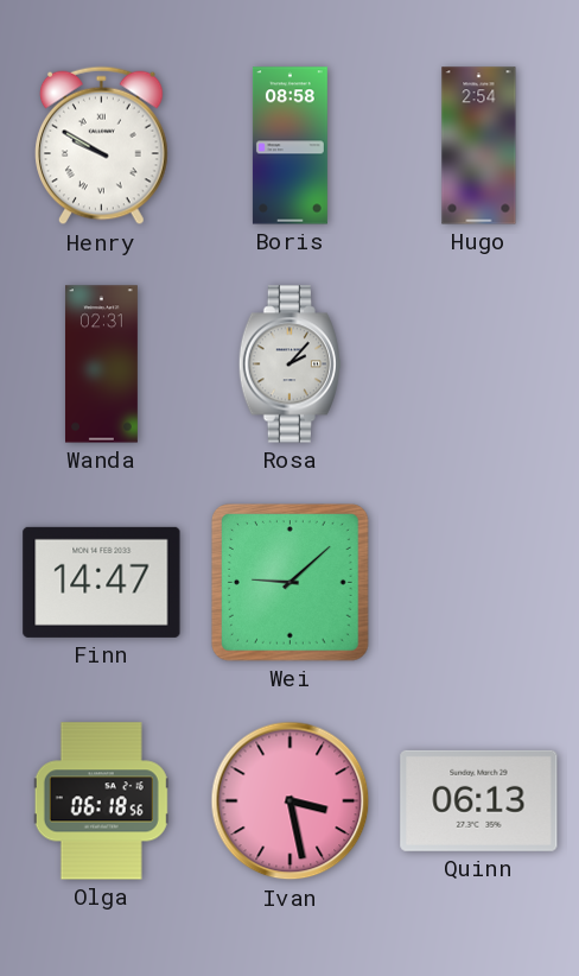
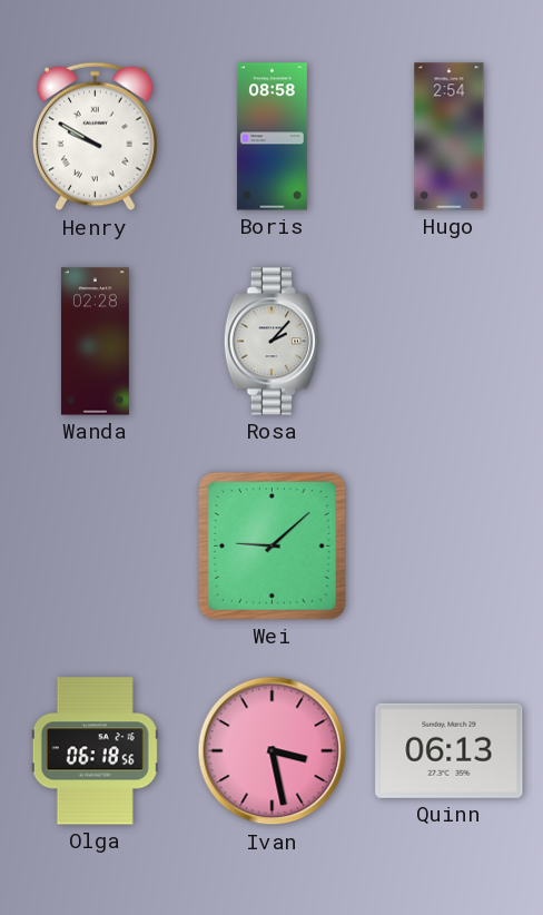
Wanda: 02:31 -> 02:28
Finn: 14:47 -> none
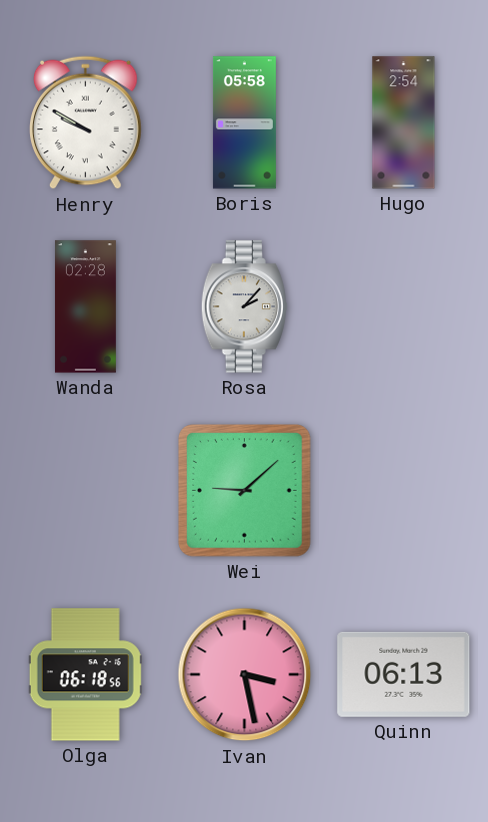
Boris: 08:58 -> 05:58
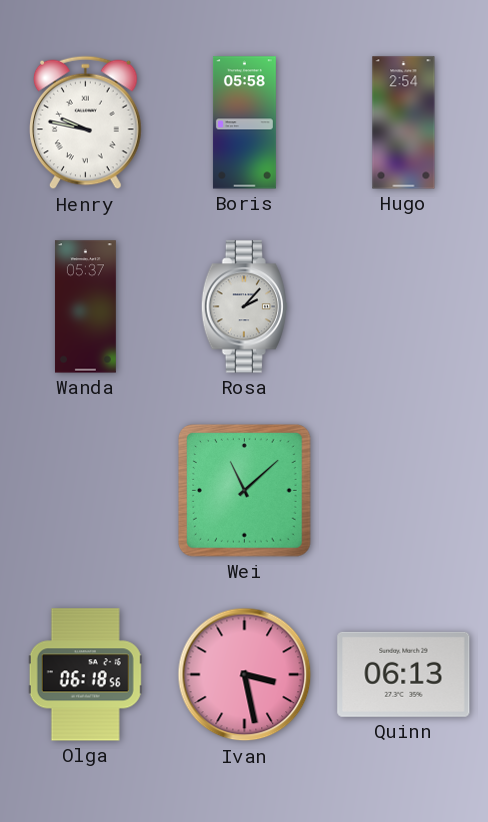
Henry: 9:50 -> 9:47
Wanda: 02:28 -> 05:37
Wei: 9:08 -> 11:08
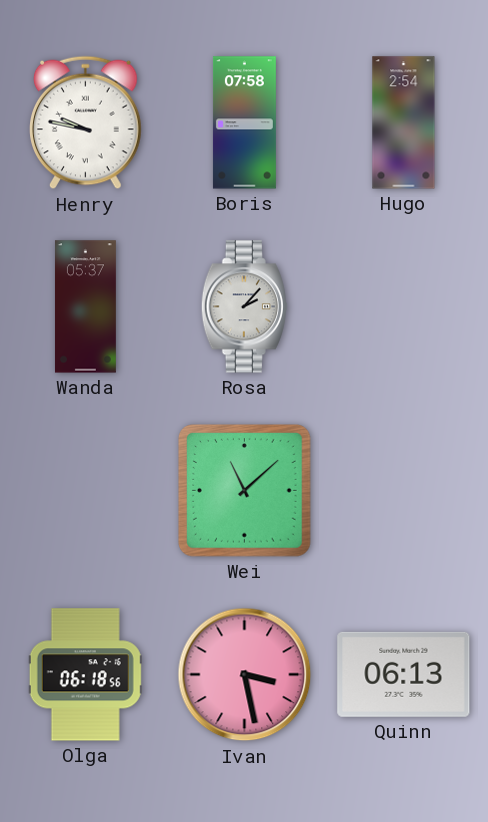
Boris: 05:58 -> 07:58
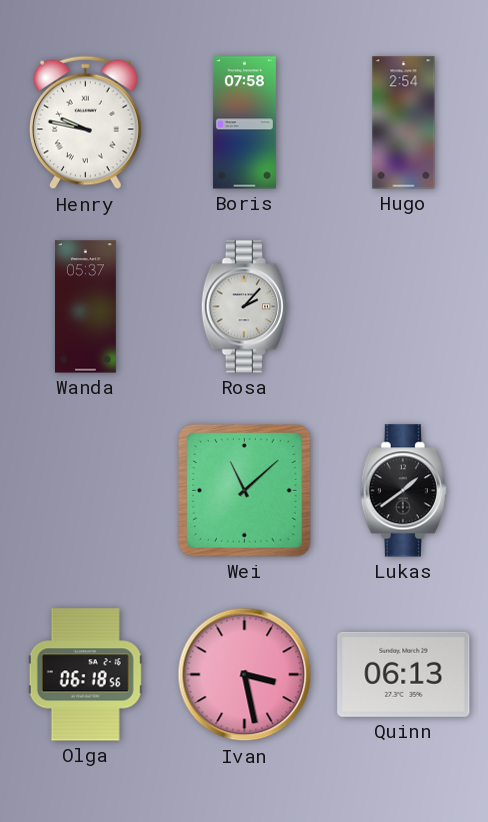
Lukas: none -> 1:39
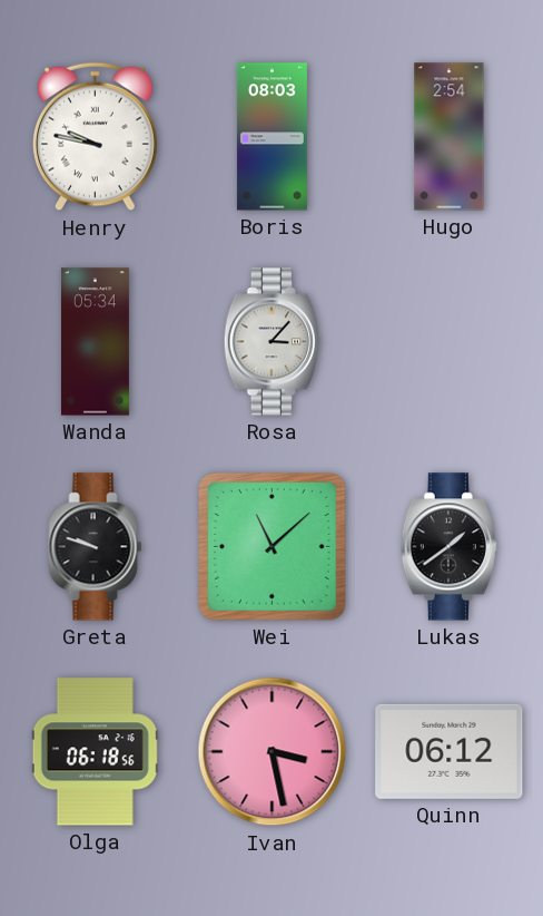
Boris: 07:58 -> 08:03
Wanda: 05:37 -> 05:34
Rosa: 2:07 -> 3:07
Greta: none -> 9:48
Quinn: 06:13 -> 06:12
